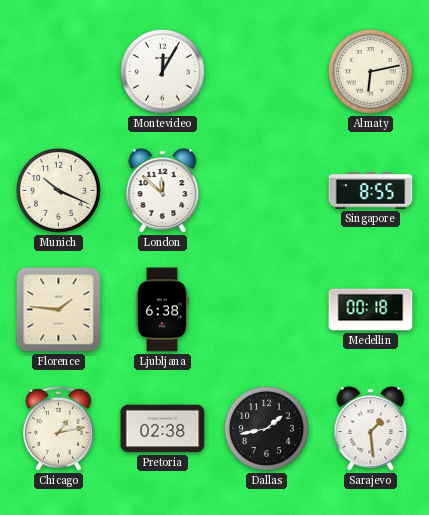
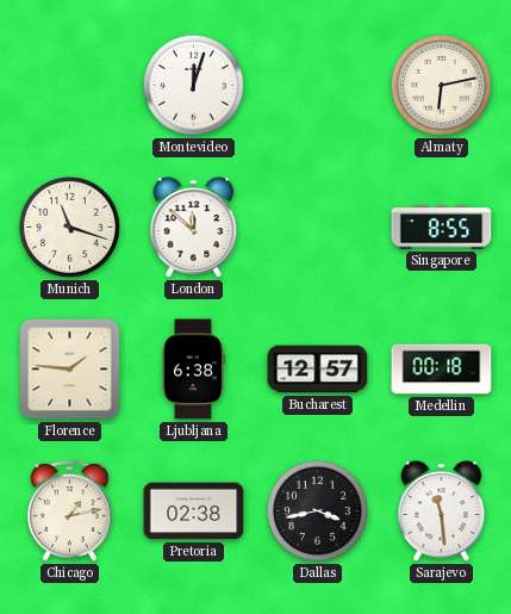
Montevideo: 12:05 -> 12:03
Munich: 10:19 -> 11:18
Bucharest: none -> 12:57
Dallas: 1:43 -> 3:43
Sarajevo: 1:29 -> 11:29
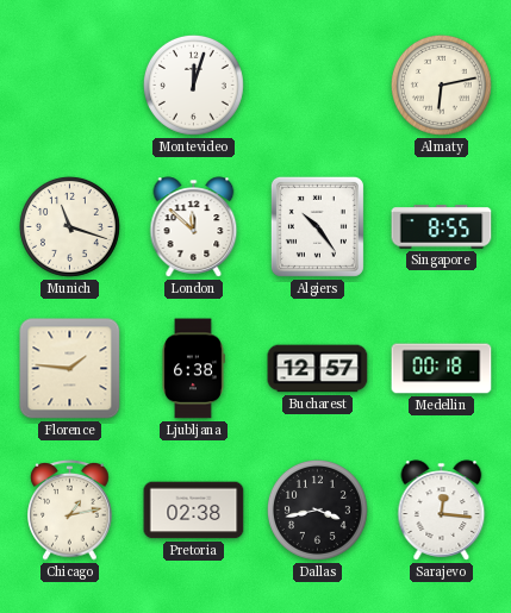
Algiers: none -> 10:24
Sarajevo: 11:29 -> 12:16
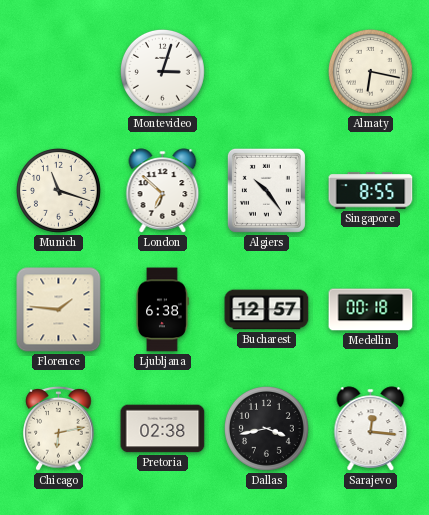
Montevideo: 12:03 -> 3:03
Almaty: 6:13 -> 6:17
London: 11:52 -> 6:52
Chicago: 1:13 -> 6:13
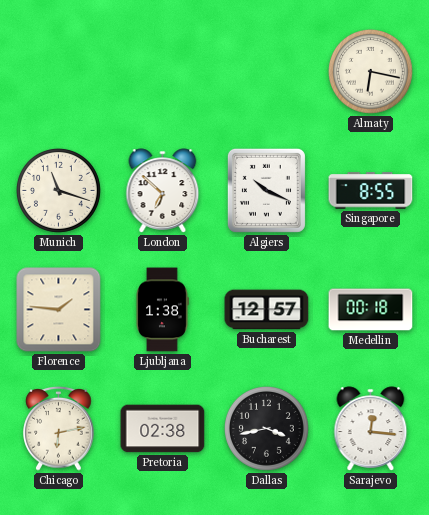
Montevideo: 3:03 -> none
Algiers: 10:24 -> 10:19
Ljubljana: 6:38 -> 1:38
